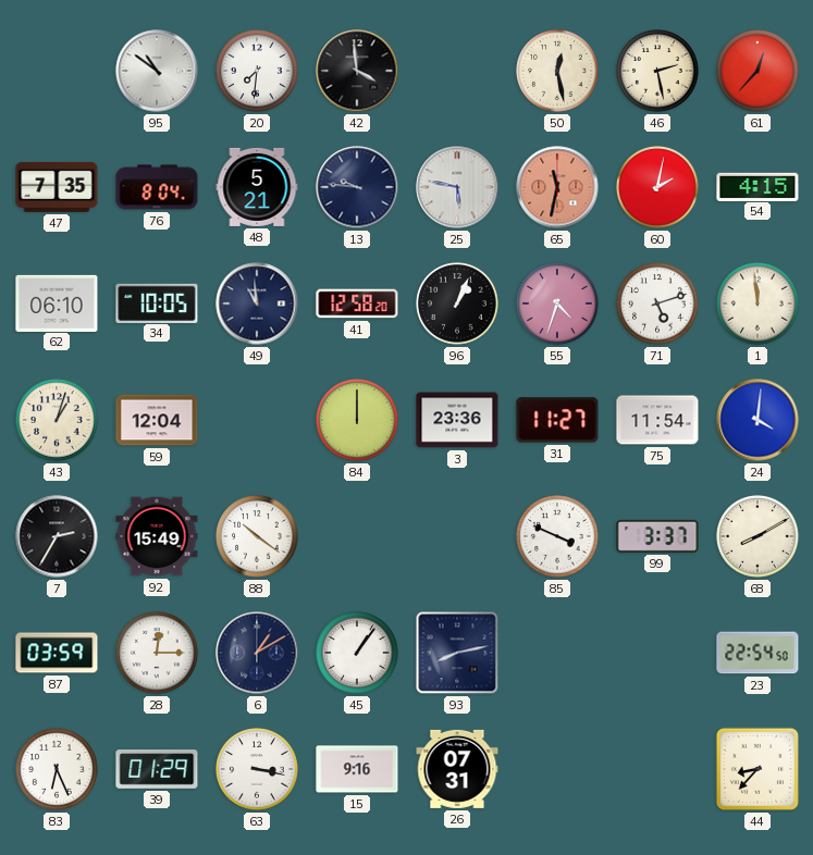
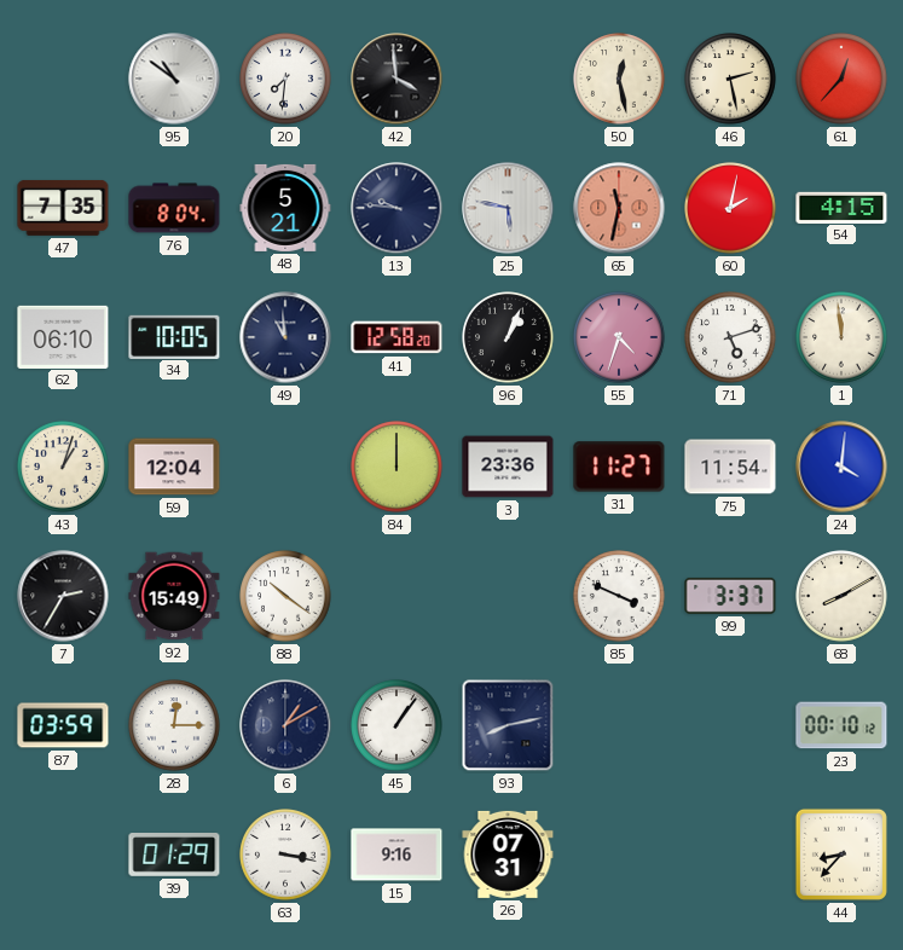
23: 22:54 -> 00:10
83: 6:26 -> none
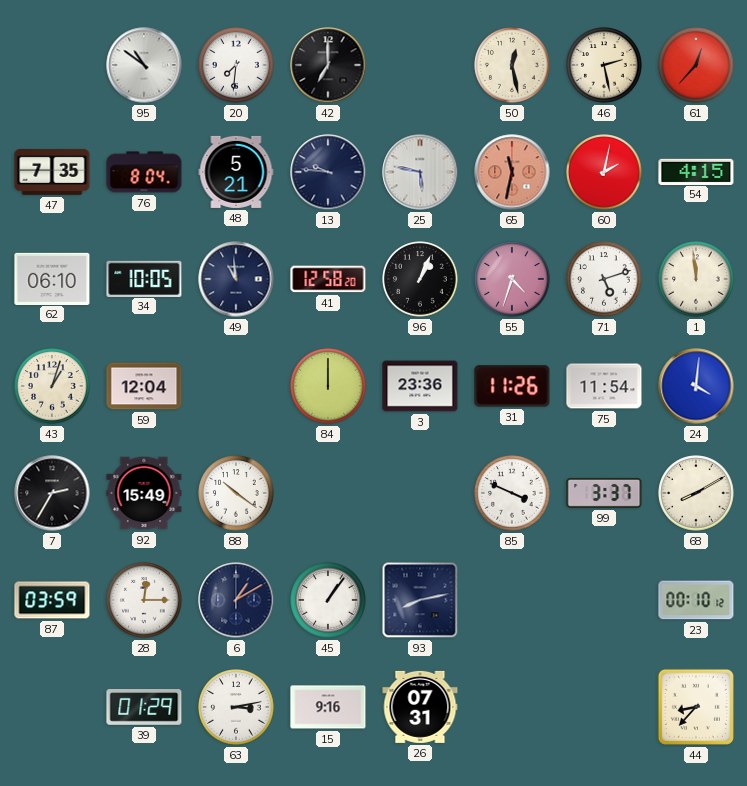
42: 3:59 -> 7:00
31: 11:27 -> 11:26
63: 3:17 -> 3:13
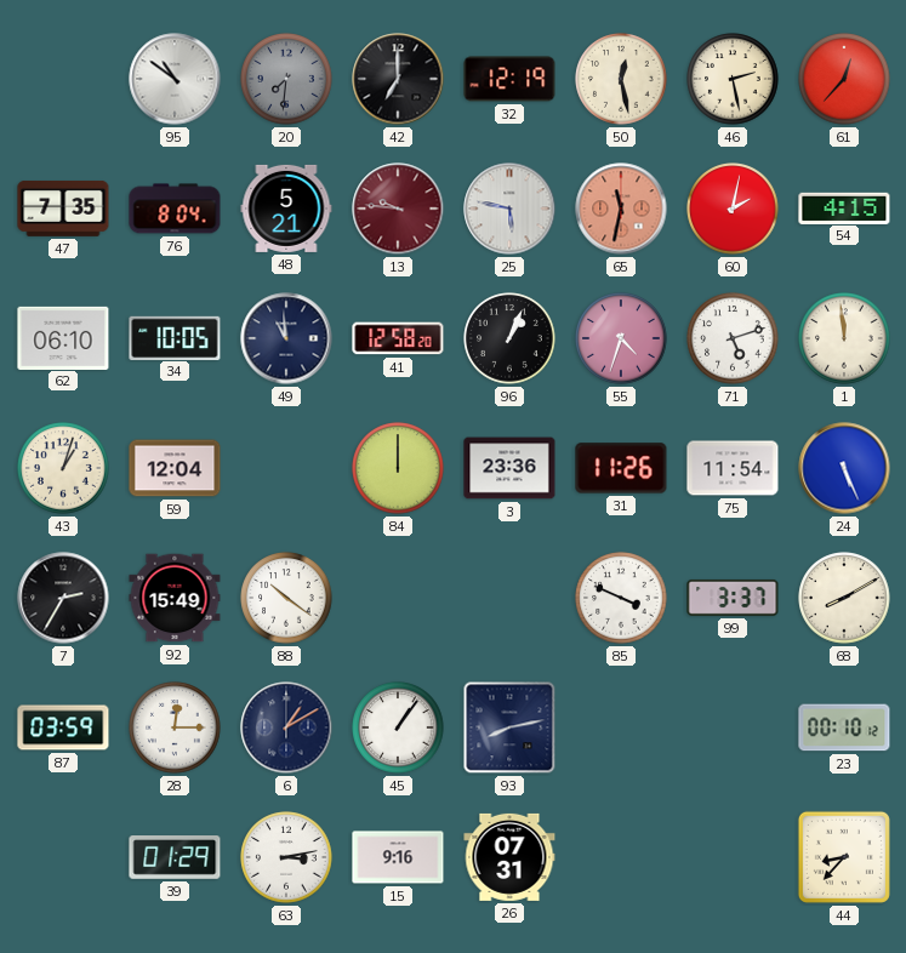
20 dial: white -> grey
32: none -> 12:19
13 dial: navy -> burgundy
24: 4:01 -> 5:26
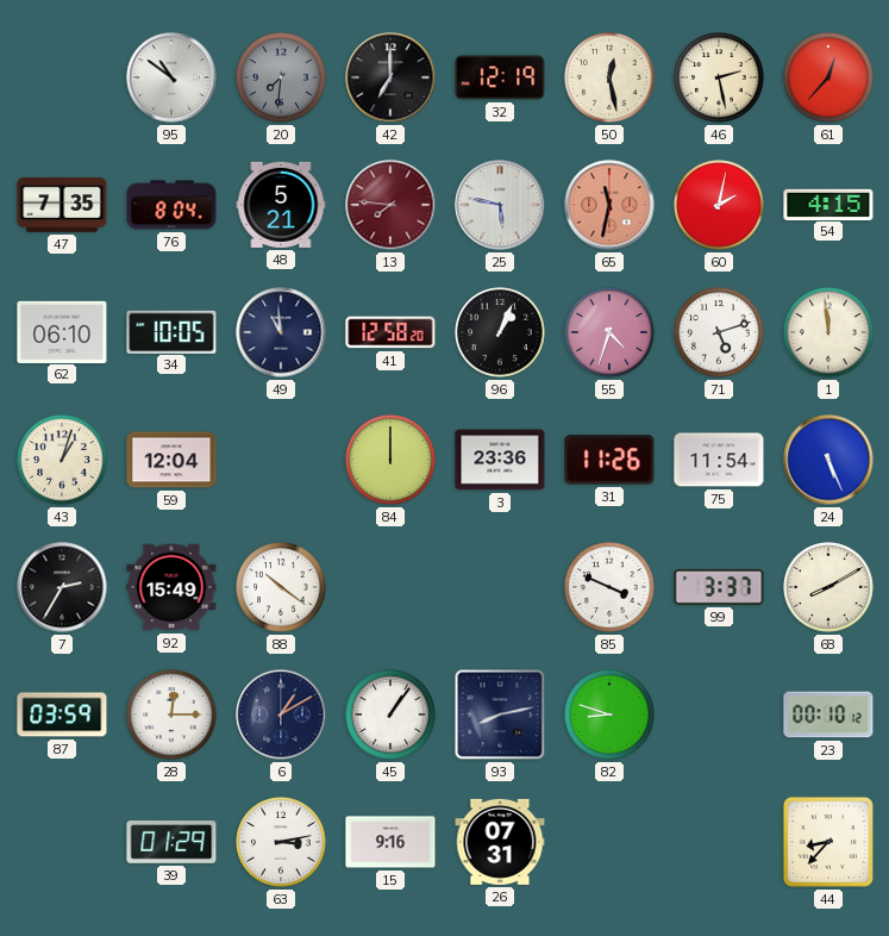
13: 9:46 -> 7:46
82: none -> 8:48
